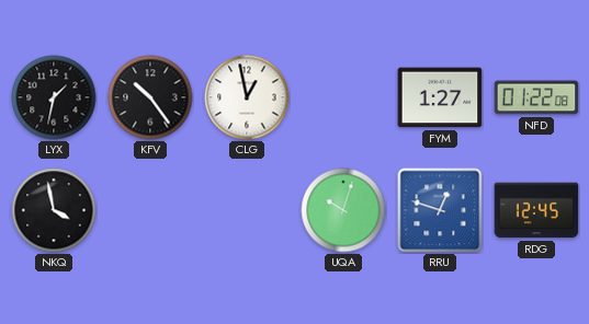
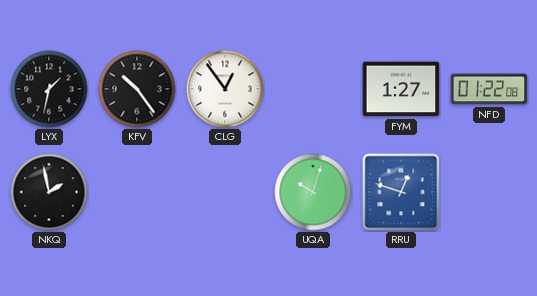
CLG: 12:58 -> 12:54
NKQ: 3:58 -> 1:58
RDG: 12:45 -> none
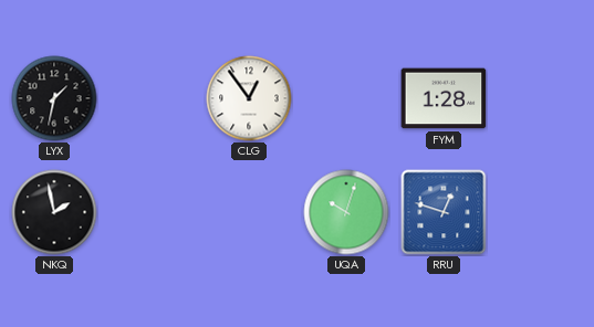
KFV: 10:24 -> none
FYM: 1:27 -> 1:28
NFD: 01:22 -> none
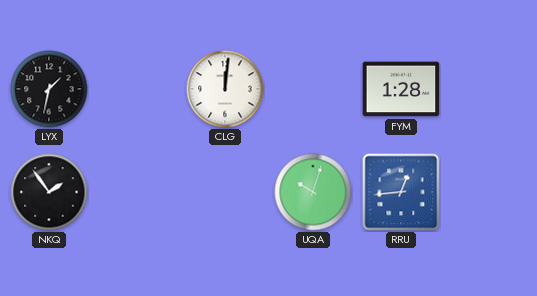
CLG: 12:54 -> 12:01
NKQ: 1:58 -> 1:54
RRU: 12:48 -> 12:44
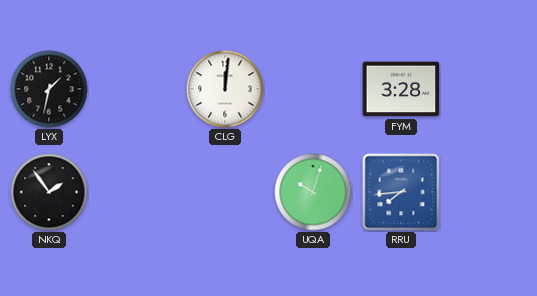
FYM: 1:28 -> 3:28
RRU: 12:44 -> 7:44
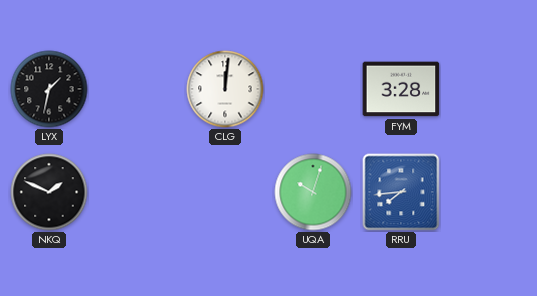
NKQ: 1:54 -> 1:49
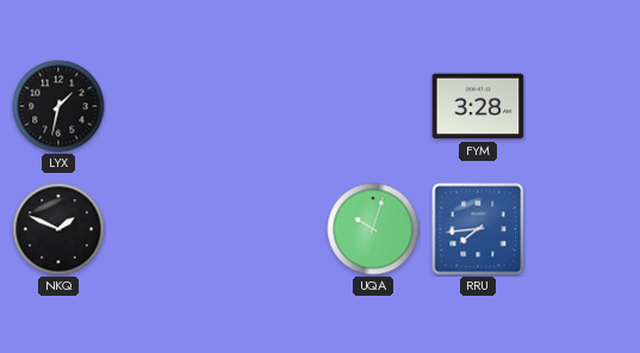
CLG: 12:01 -> none
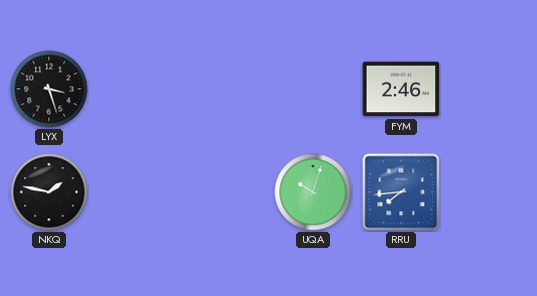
LYX: 1:32 -> 3:27
FYM: 3:28 -> 2:46
NKQ: 1:49 -> 1:47
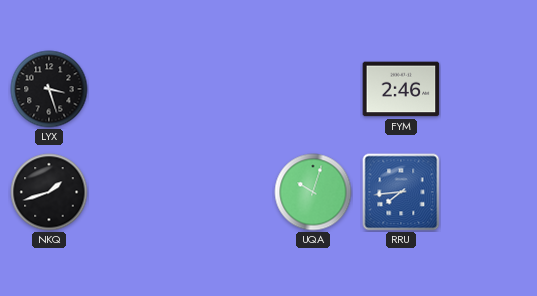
NKQ: 1:47 -> 1:42
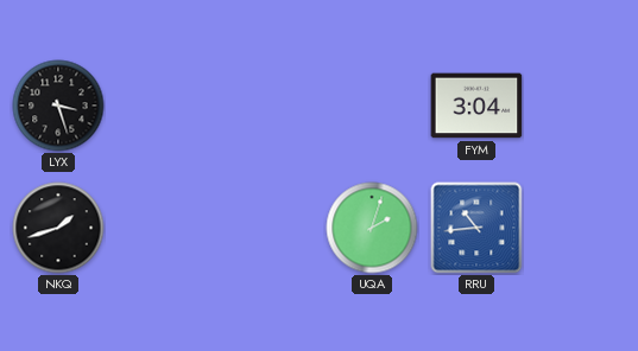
FYM: 2:46 -> 3:04
UQA: 10:03 -> 2:03
RRU: 7:44 -> 10:44
